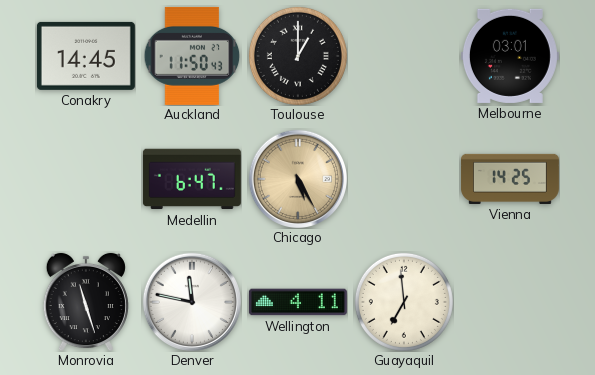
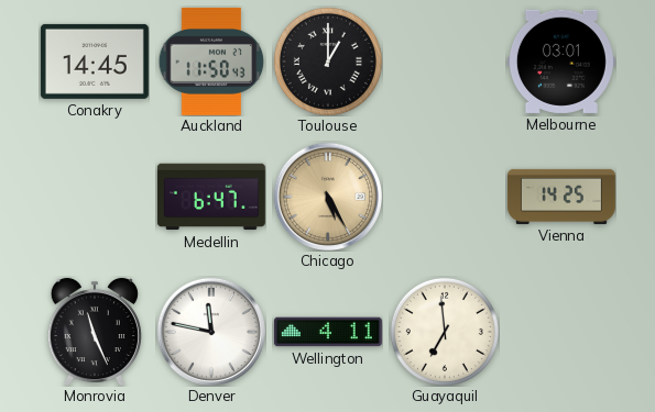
Monrovia: 11:27 -> 11:26
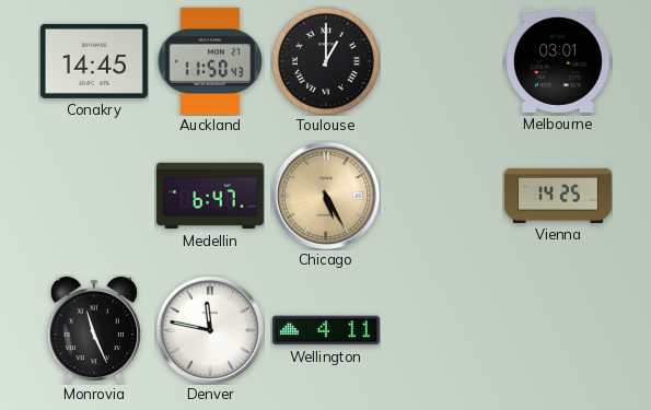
Guayaquil: 6:59 -> none
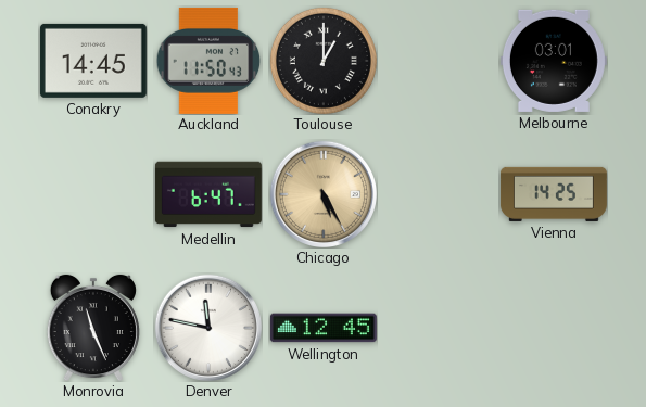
Wellington: 4:11 -> 12:45
